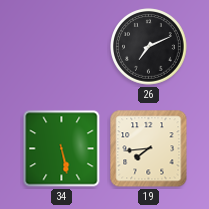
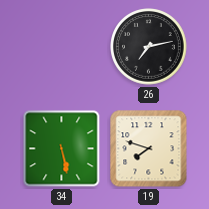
26: 7:11 -> 7:13
19: 7:44 -> 7:48
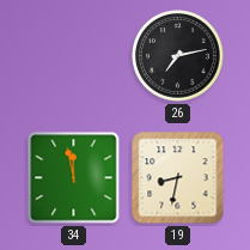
34: 5:28 -> 11:58
19: 7:48 -> 8:32
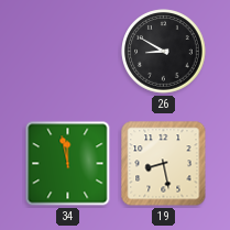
26: 7:13 -> 8:50
19: 8:32 -> 8:28
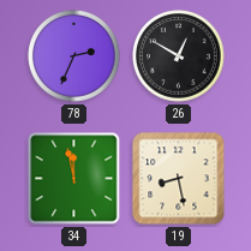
78: none -> 2:34
26: 8:50 -> 12:50
